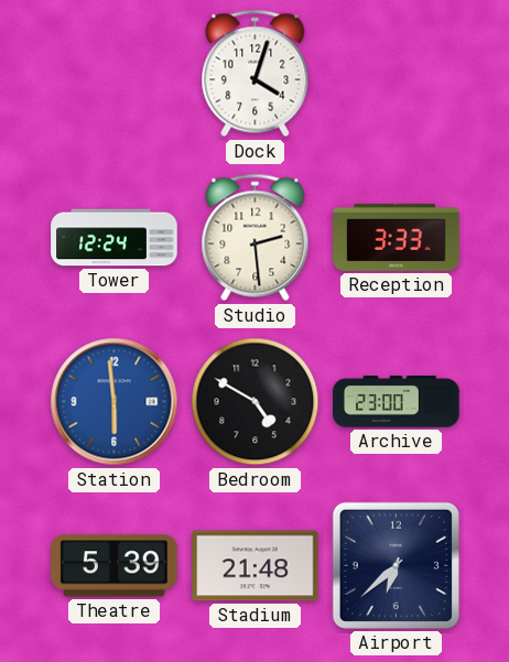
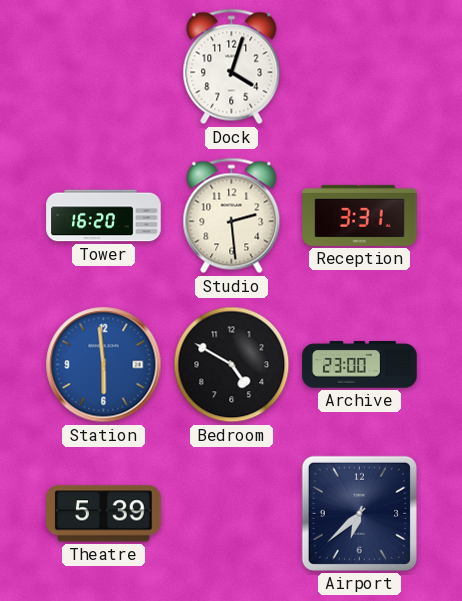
Tower: 12:24 -> 16:20
Reception: 3:33 -> 3:31
Stadium: 21:48 -> none
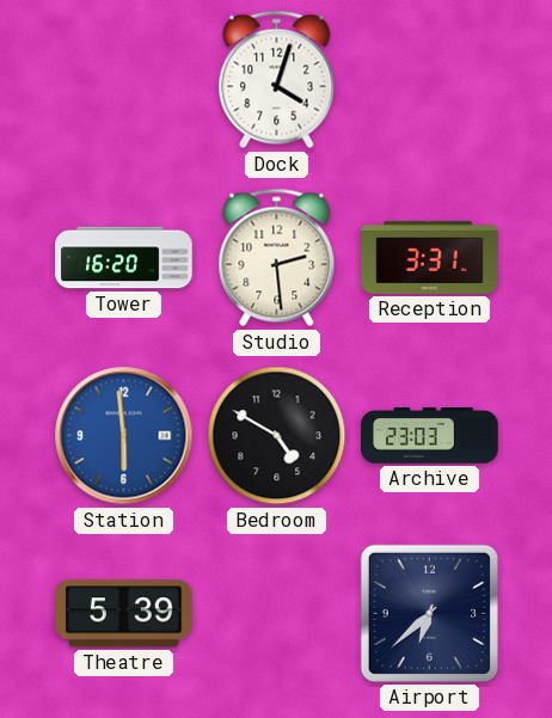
Archive: 23:00 -> 23:03
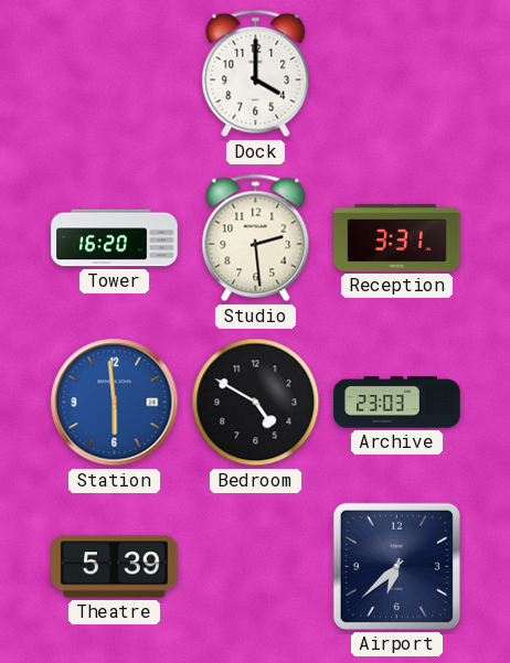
Dock: 4:03 -> 4:00
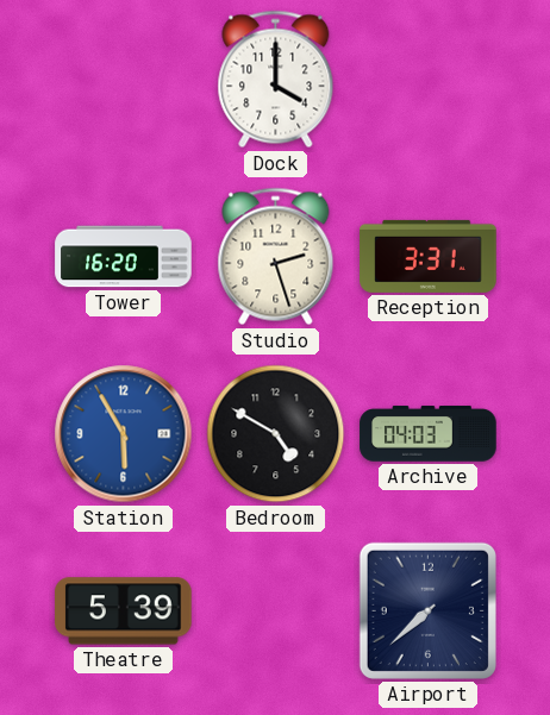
Studio: 2:29 -> 2:27
Station: 5:59 -> 5:55
Archive: 23:03 -> 04:03
Airport: 6:38 -> 7:38
